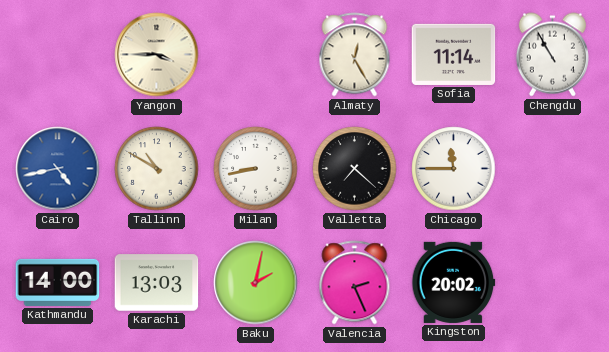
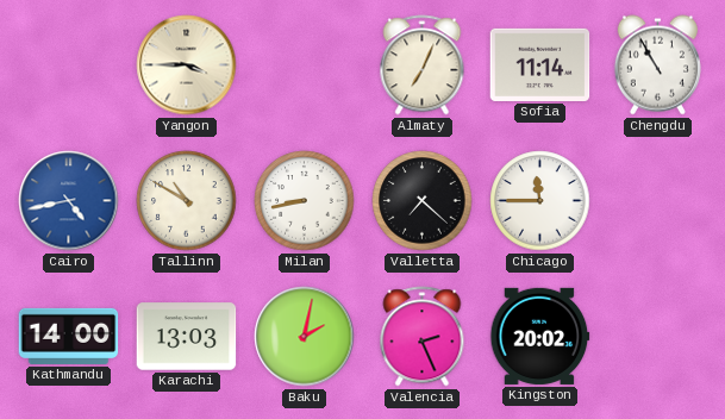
Almaty: 12:25 -> 7:04
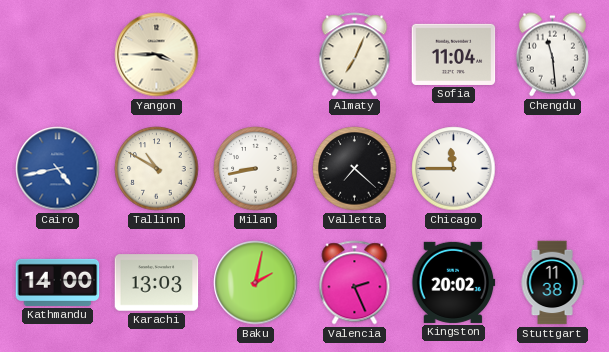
Sofia: 11:14 -> 11:04
Chengdu: 10:55 -> 11:29
Stuttgart: none -> 11:38
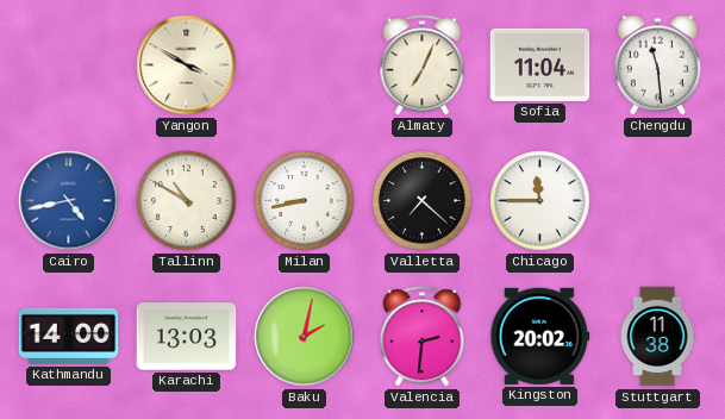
Yangon: 3:45 -> 3:50
Valencia: 2:26 -> 2:31
